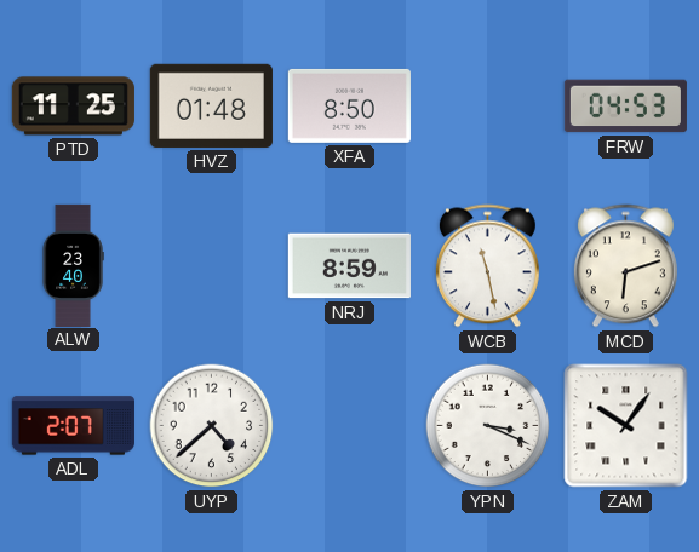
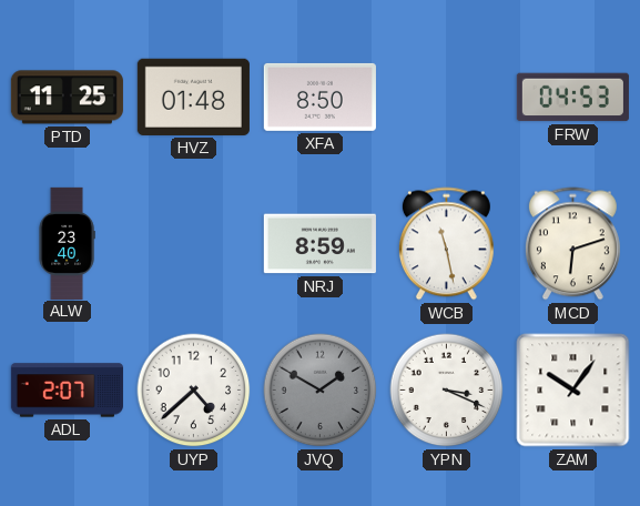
JVQ: none -> 1:50
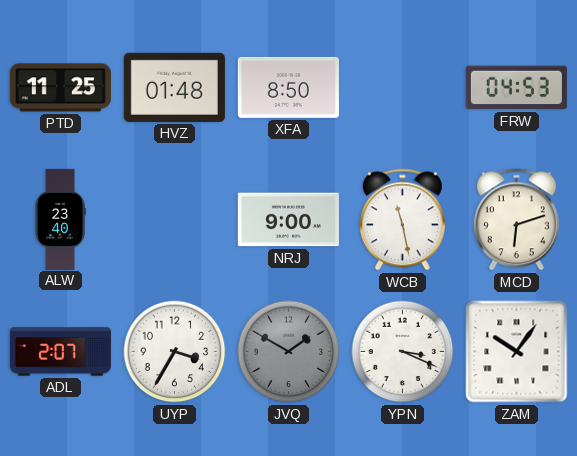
NRJ: 8:59 -> 9:00
UYP: 4:38 -> 3:35
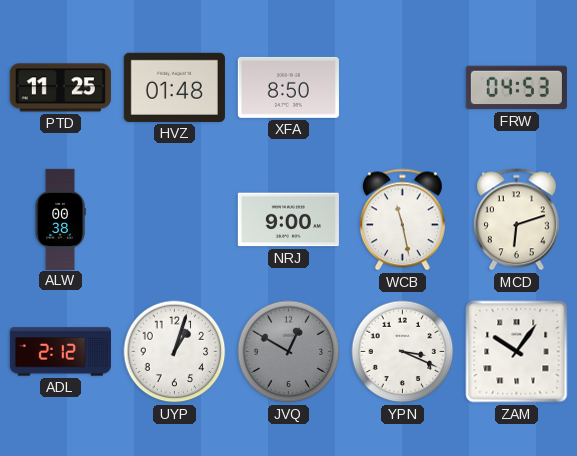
ALW: 23:40 -> 00:38
ADL: 2:07 -> 2:12
UYP: 3:35 -> 1:03
JVQ: 1:50 -> 12:50
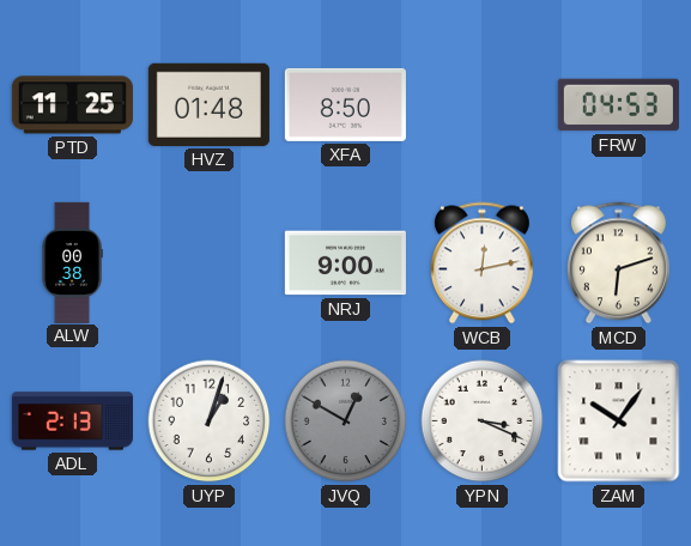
WCB: 11:28 -> 12:13
ADL: 2:12 -> 2:13
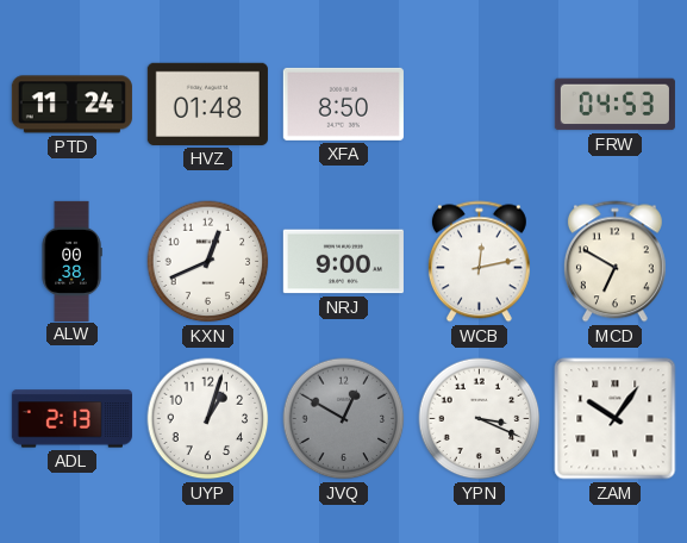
PTD: 11:25 -> 11:24
KXN: none -> 12:41
MCD: 6:12 -> 6:50
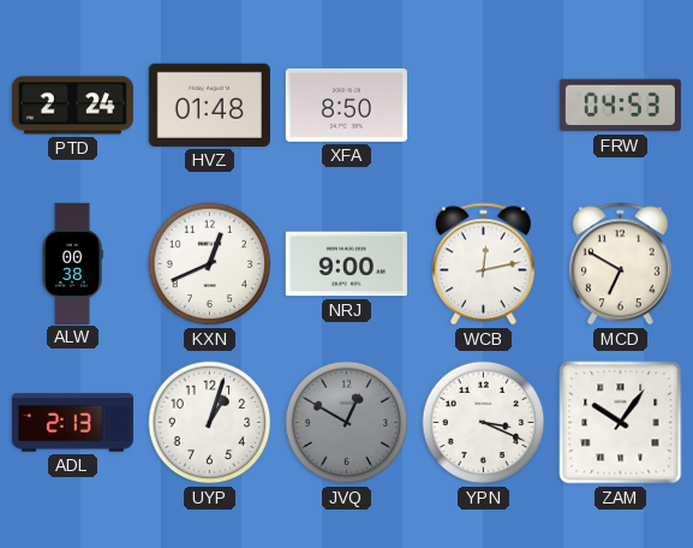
PTD: 11:24 -> 2:24
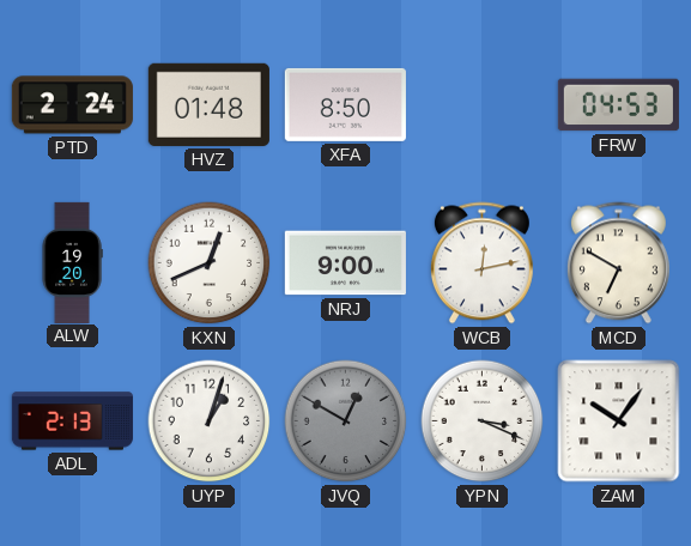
ALW: 00:38 -> 19:20
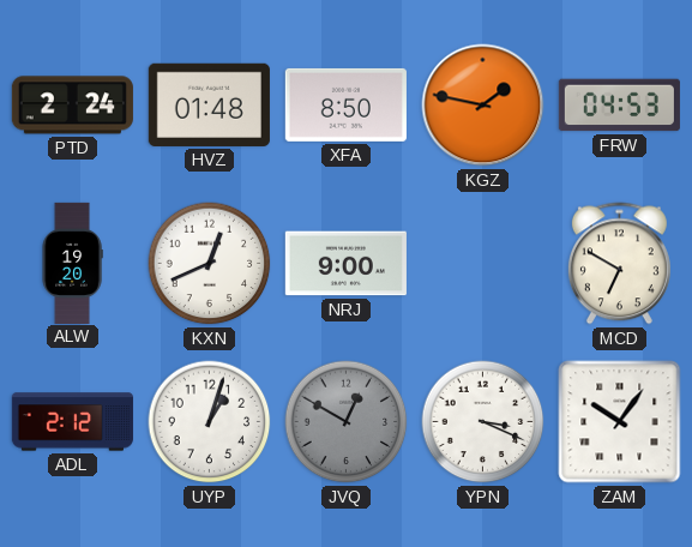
KGZ: none -> 1:47
WCB: 12:13 -> none
ADL: 2:13 -> 2:12
